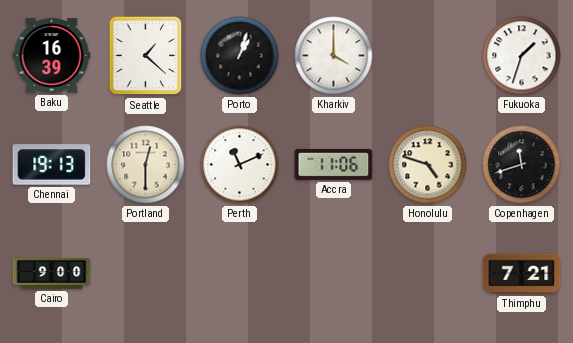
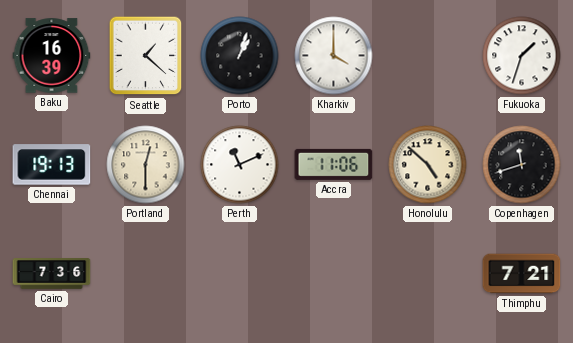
Honolulu: 4:48 -> 4:52
Cairo: 9:00 -> 7:36
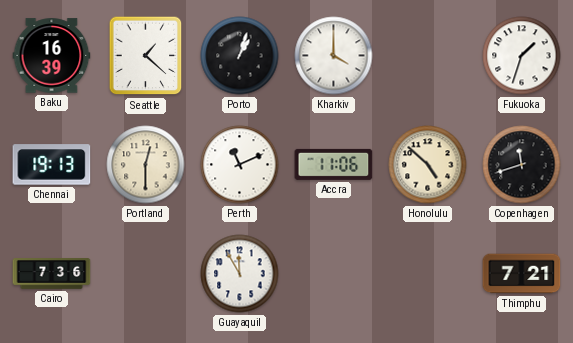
Guayaquil: none -> 11:55
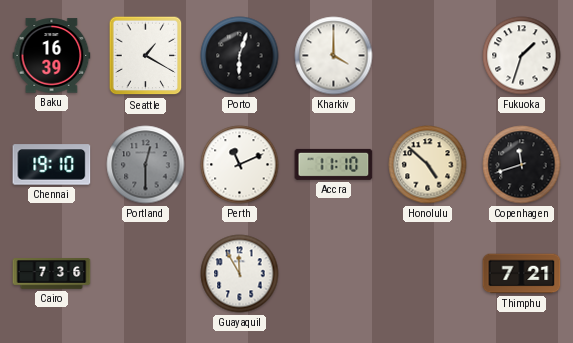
Seattle: 1:22 -> 1:20
Porto: 1:03 -> 6:03
Chennai: 19:13 -> 19:10
Portland dial: cream -> grey
Accra: 11:06 -> 11:10
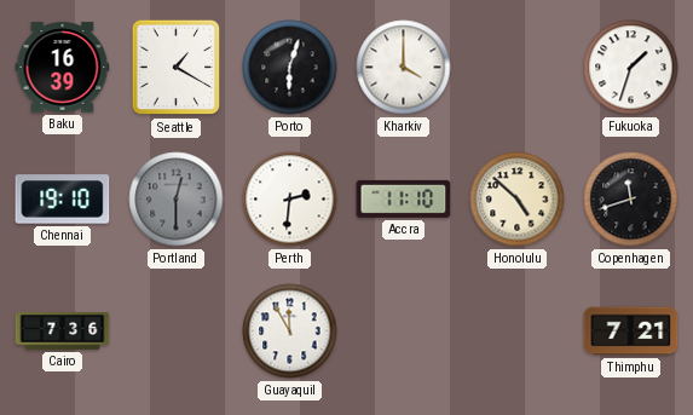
Perth: 11:11 -> 2:31
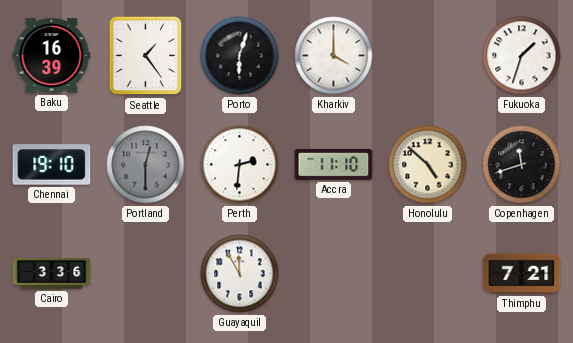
Seattle: 1:20 -> 1:24
Cairo: 7:36 -> 3:36
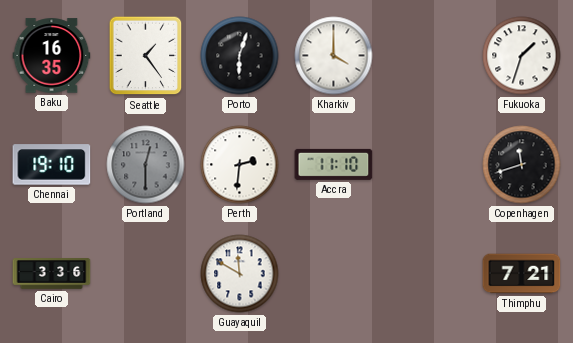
Baku: 16:39 -> 16:35
Honolulu: 4:52 -> none
Guayaquil: 11:55 -> 11:50
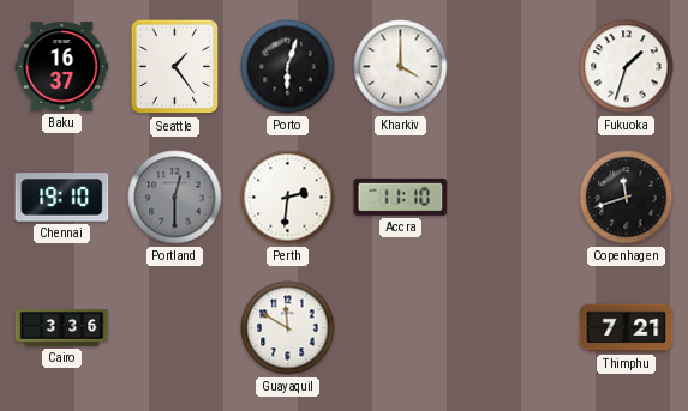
Baku: 16:35 -> 16:37
